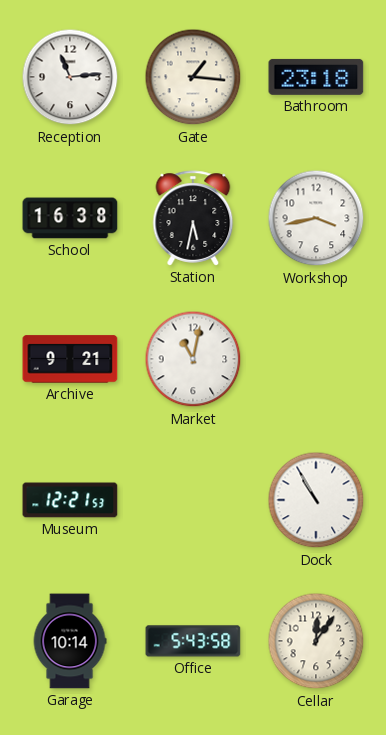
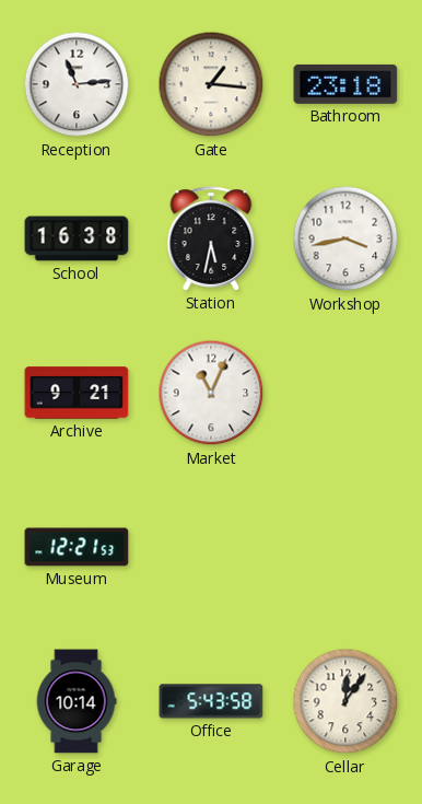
Market: 11:02 -> 11:04
Dock: 10:55 -> none
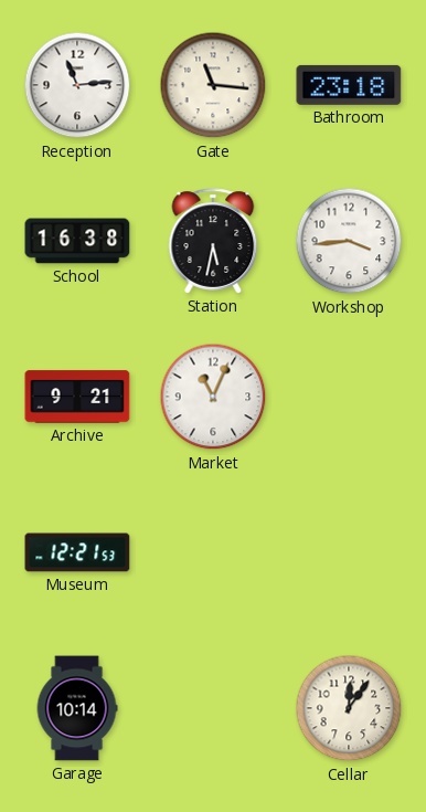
Gate: 1:16 -> 11:16
Workshop: 3:43 -> 3:44
Office: 5:43 -> none
